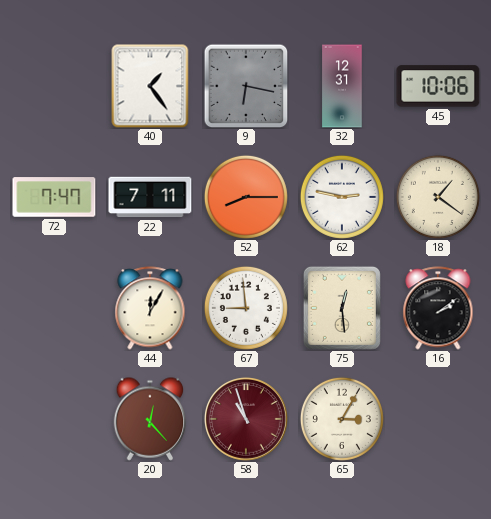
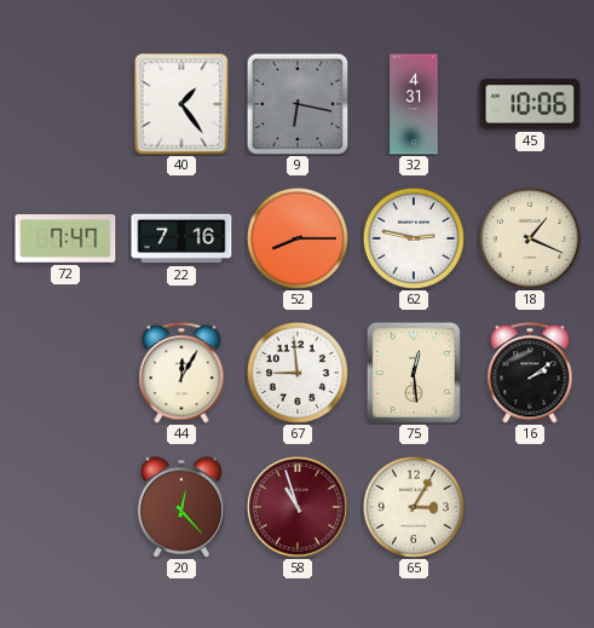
32: 12:31 -> 4:31
22: 7:11 -> 7:16
18: 1:21 -> 1:19
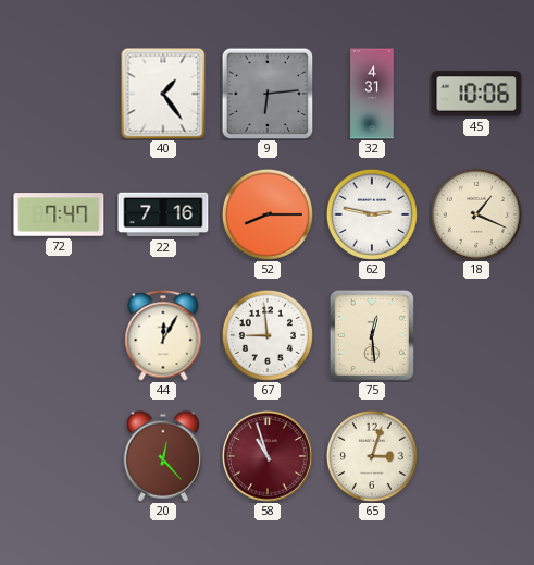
9: 6:17 -> 6:14
16: 2:09 -> none
65: 3:05 -> 3:03
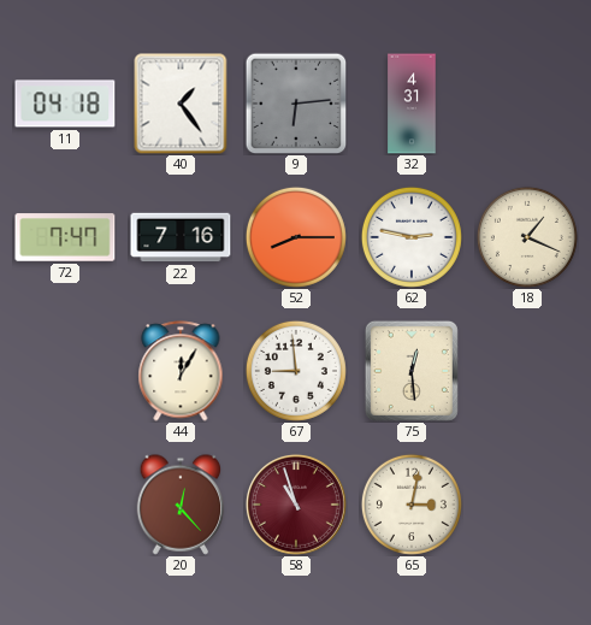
11: none -> 04:18
45: 10:06 -> none
65: 3:03 -> 3:02
